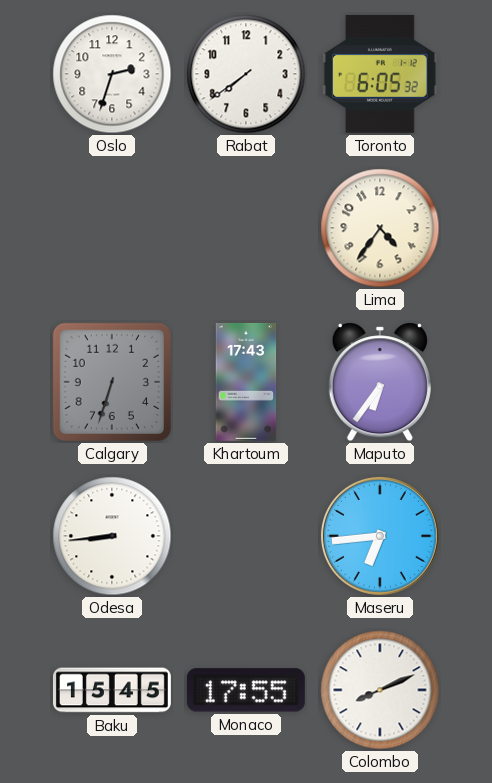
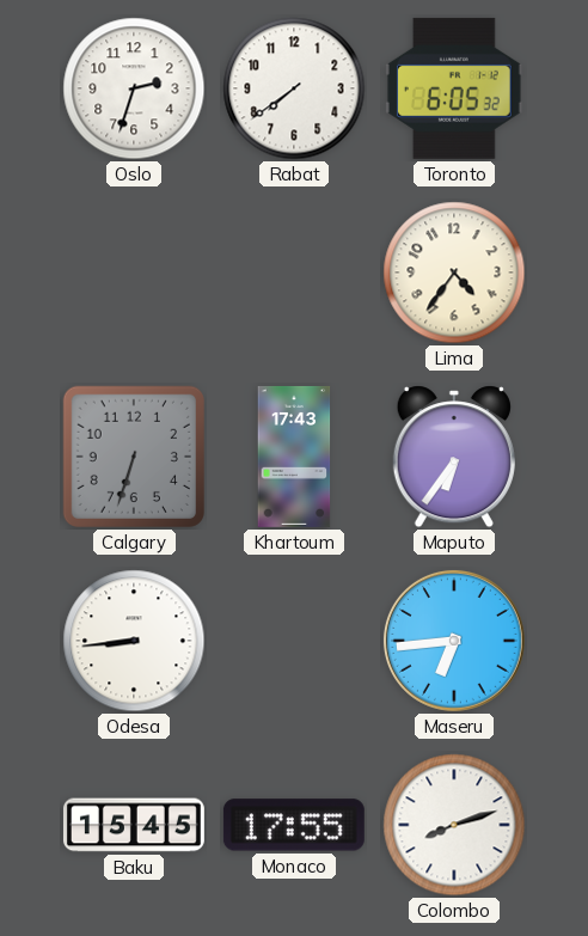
Colombo: 8:11 -> 8:12
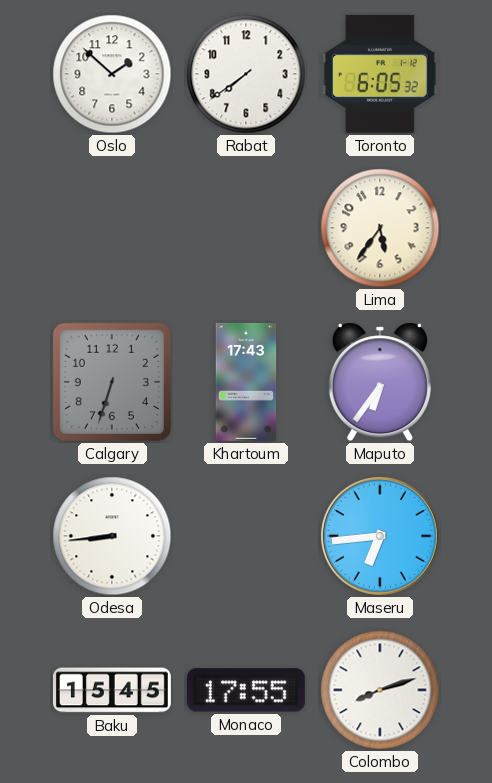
Oslo: 2:33 -> 1:52
Lima: 4:36 -> 5:36
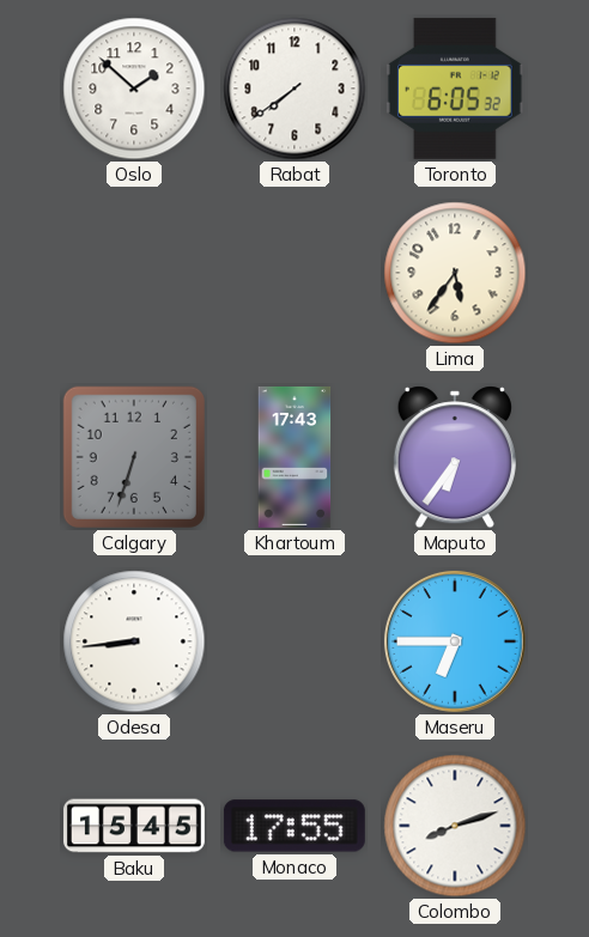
Maseru: 6:44 -> 6:45
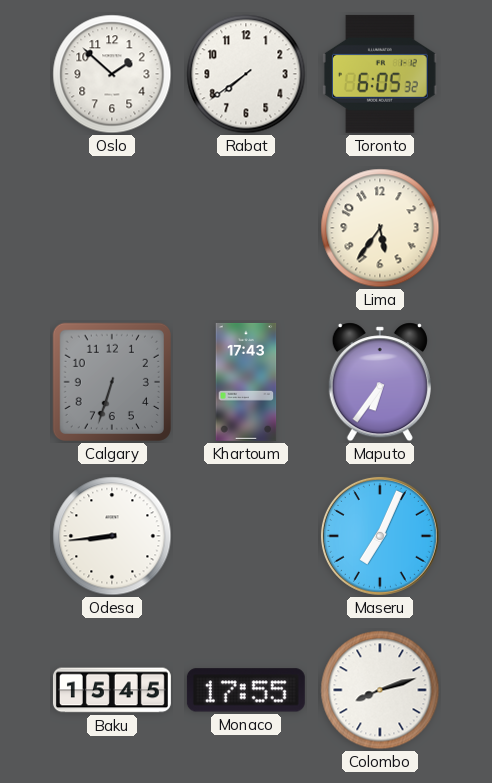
Maseru: 6:45 -> 7:04
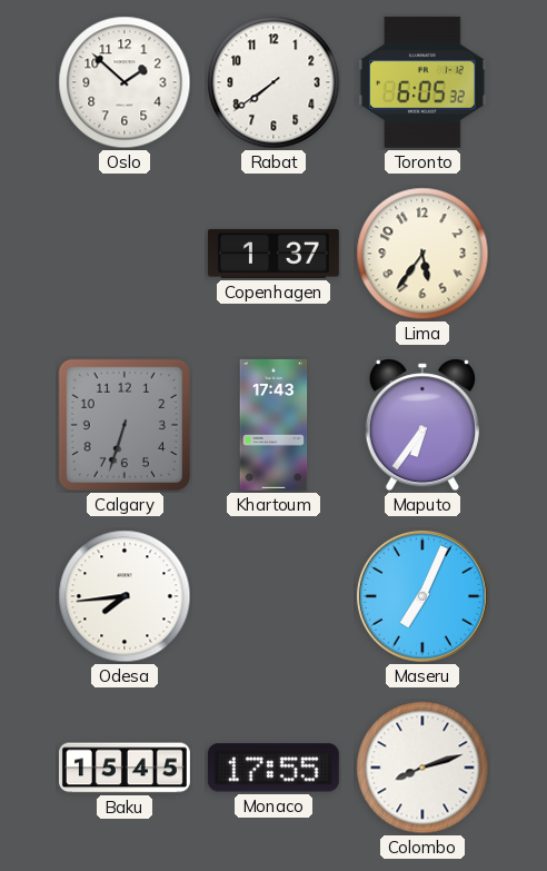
Copenhagen: none -> 1:37
Odesa: 8:44 -> 7:44
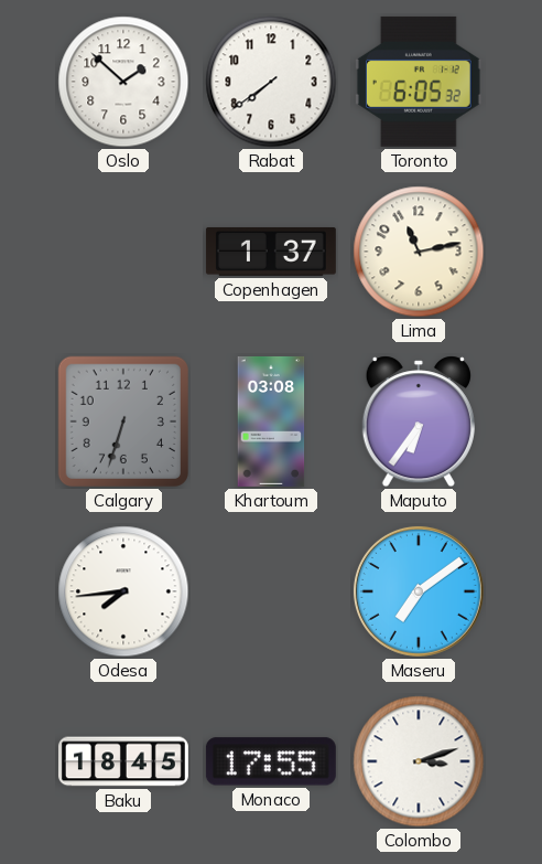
Lima: 5:36 -> 11:13
Khartoum: 17:43 -> 03:08
Maseru: 7:04 -> 7:09
Baku: 15:45 -> 18:45
Colombo: 8:12 -> 3:12
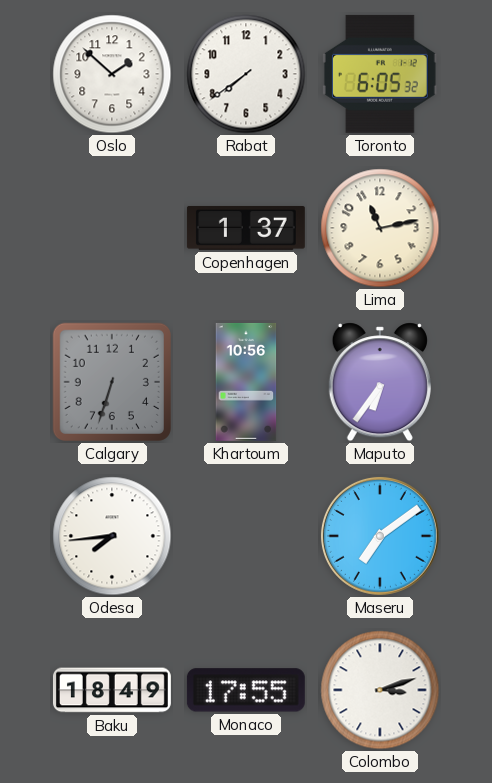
Khartoum: 03:08 -> 10:56
Baku: 18:45 -> 18:49
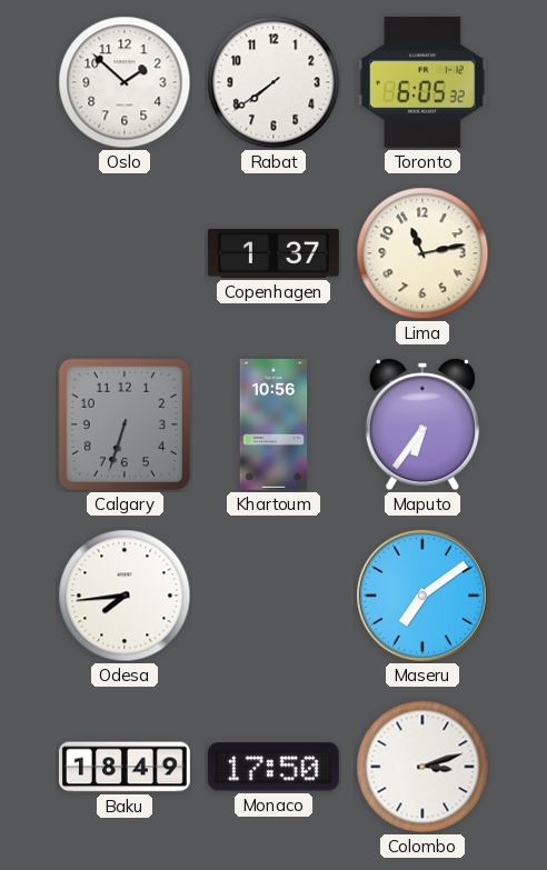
Monaco: 17:55 -> 17:50
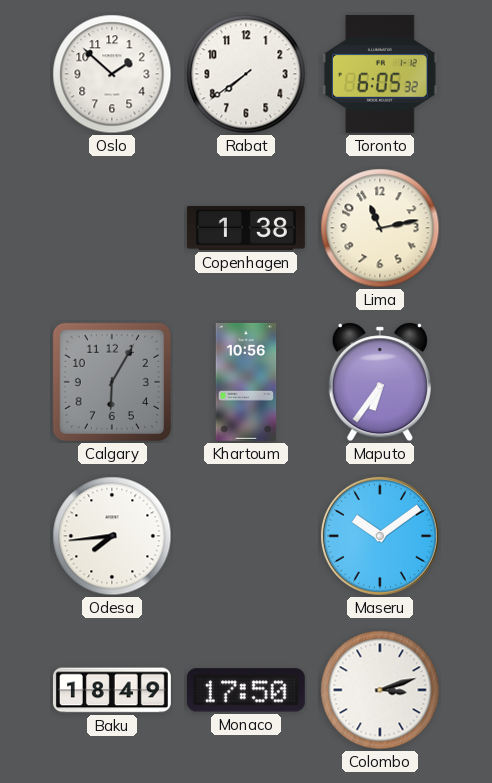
Copenhagen: 1:37 -> 1:38
Calgary: 6:33 -> 6:05
Maseru: 7:09 -> 10:09
